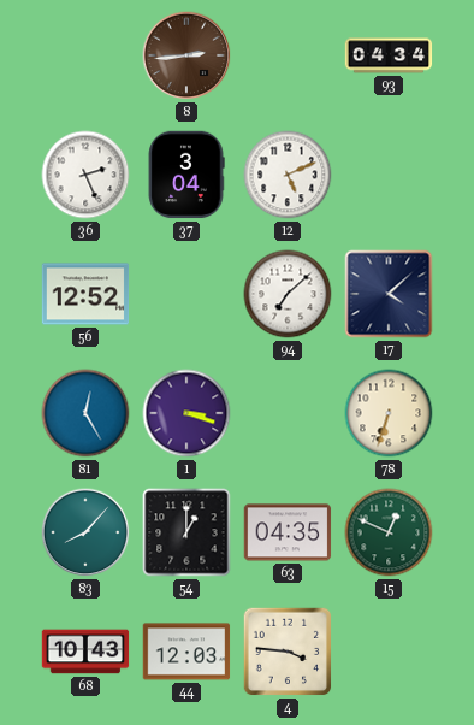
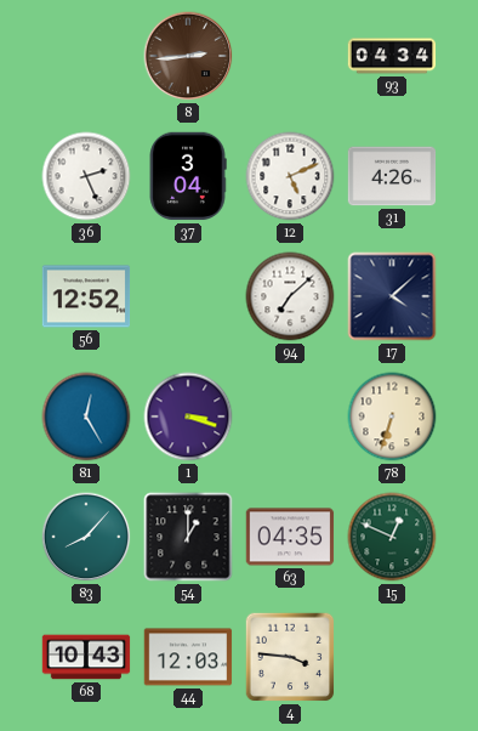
31: none -> 4:26
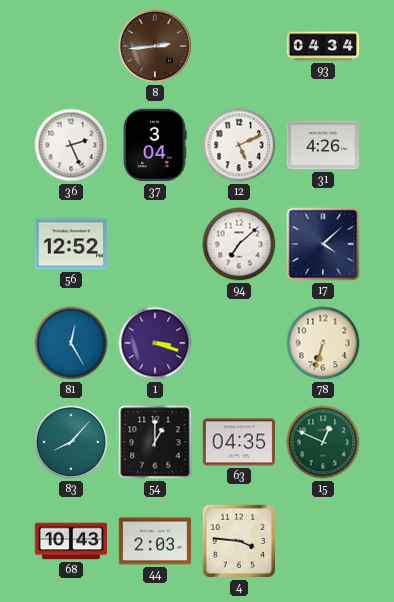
44: 12:03 -> 2:03
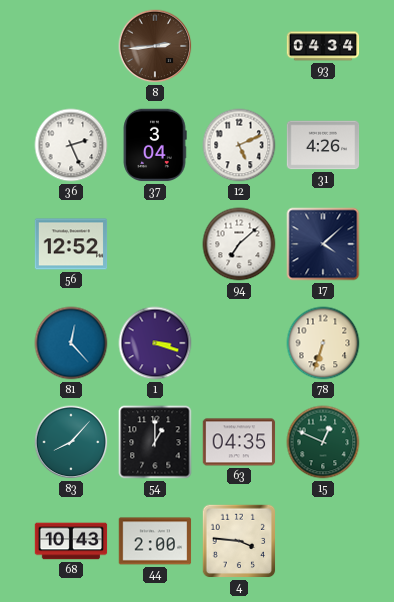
81: 12:25 -> 12:23
44: 2:03 -> 2:00
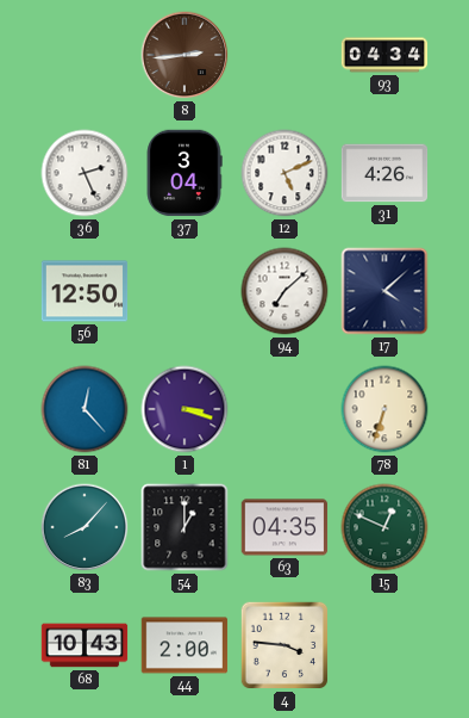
56: 12:52 -> 12:50
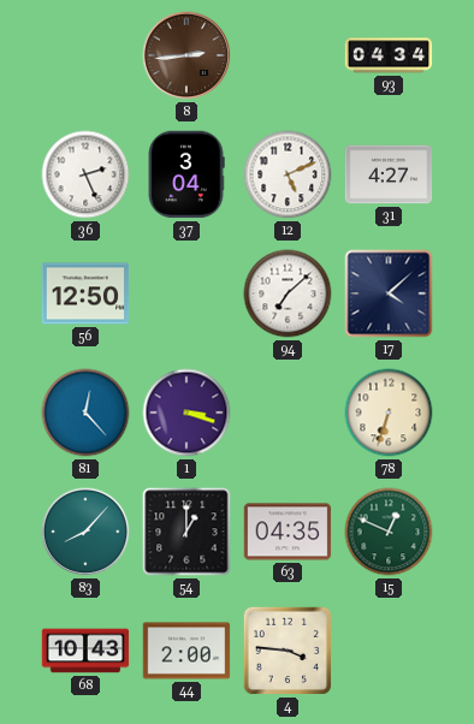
31: 4:26 -> 4:27
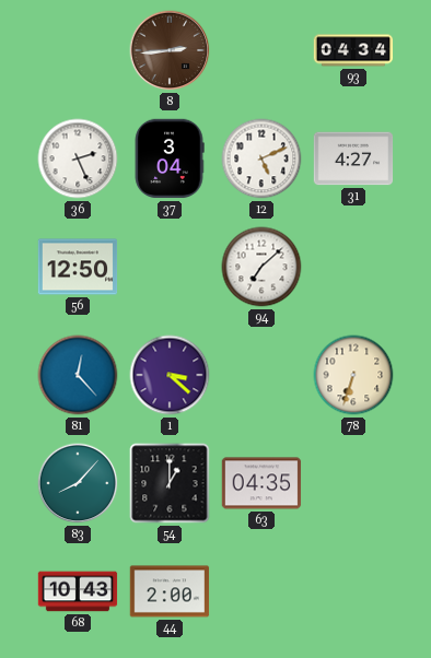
17: 4:08 -> none
1: 3:18 -> 3:22
15: 12:49 -> none
4: 3:46 -> none
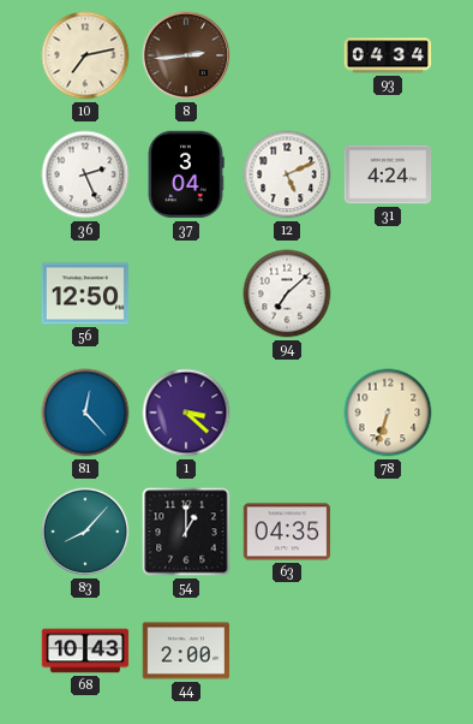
10: none -> 7:13
31: 4:27 -> 4:24
